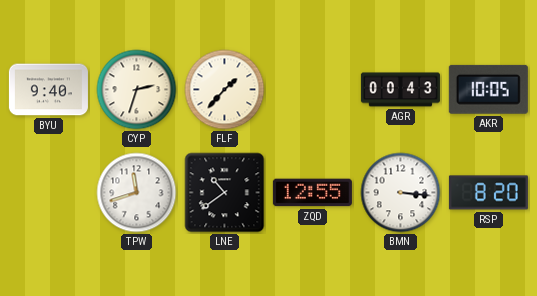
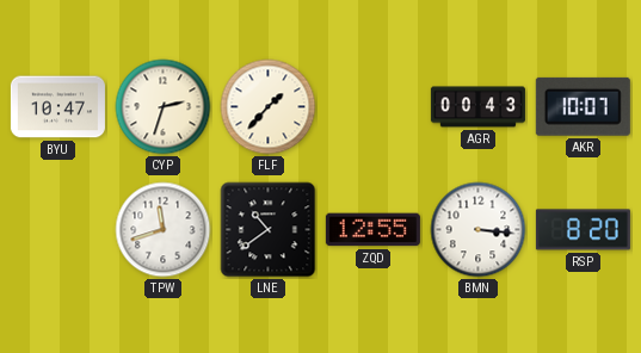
BYU: 9:40 -> 10:47
AKR: 10:05 -> 10:07
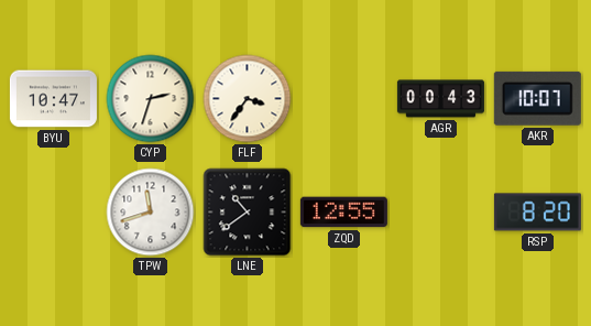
FLF: 1:37 -> 3:36
BMN: 3:16 -> none
